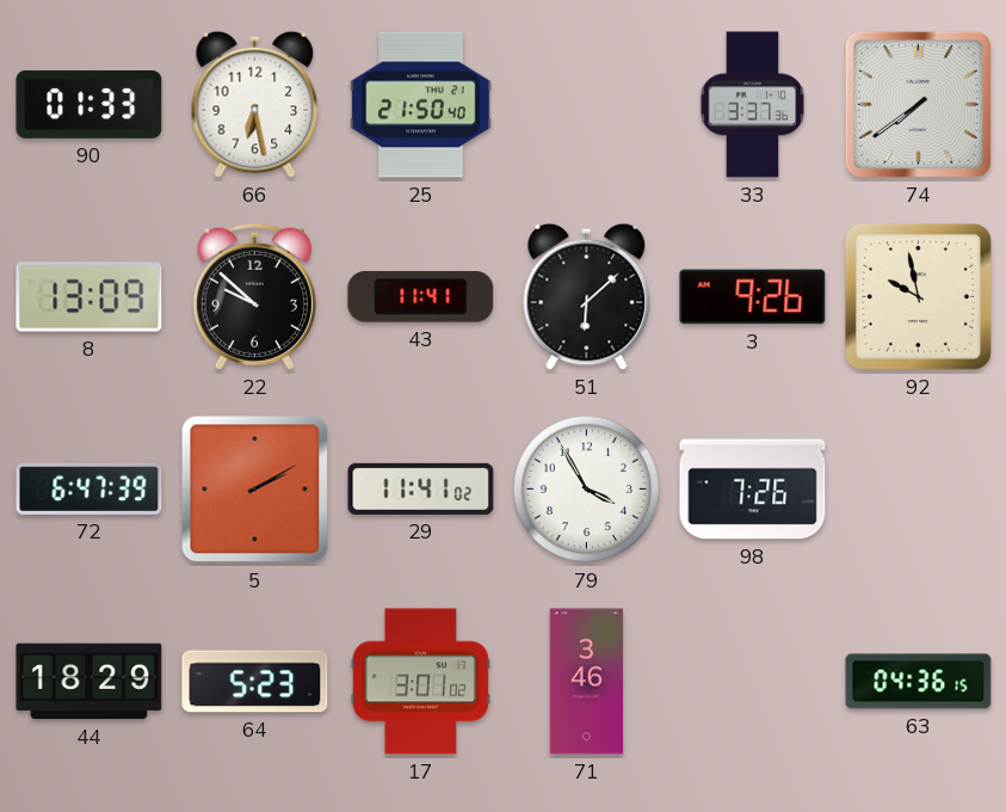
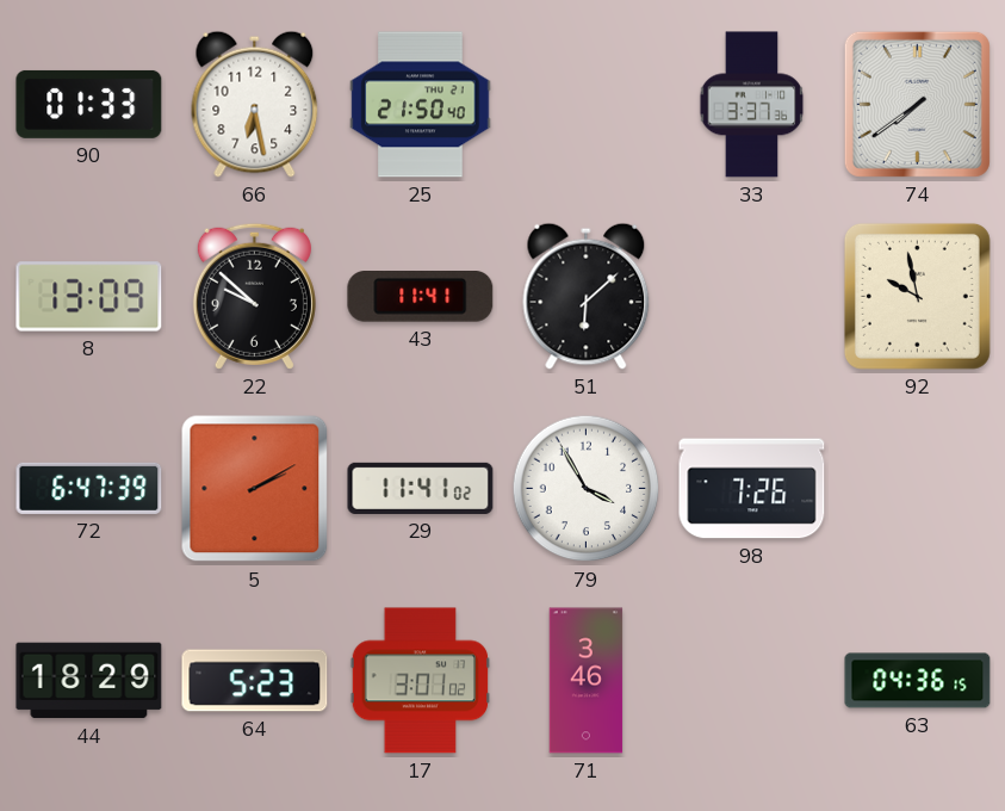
3: 9:26 -> none
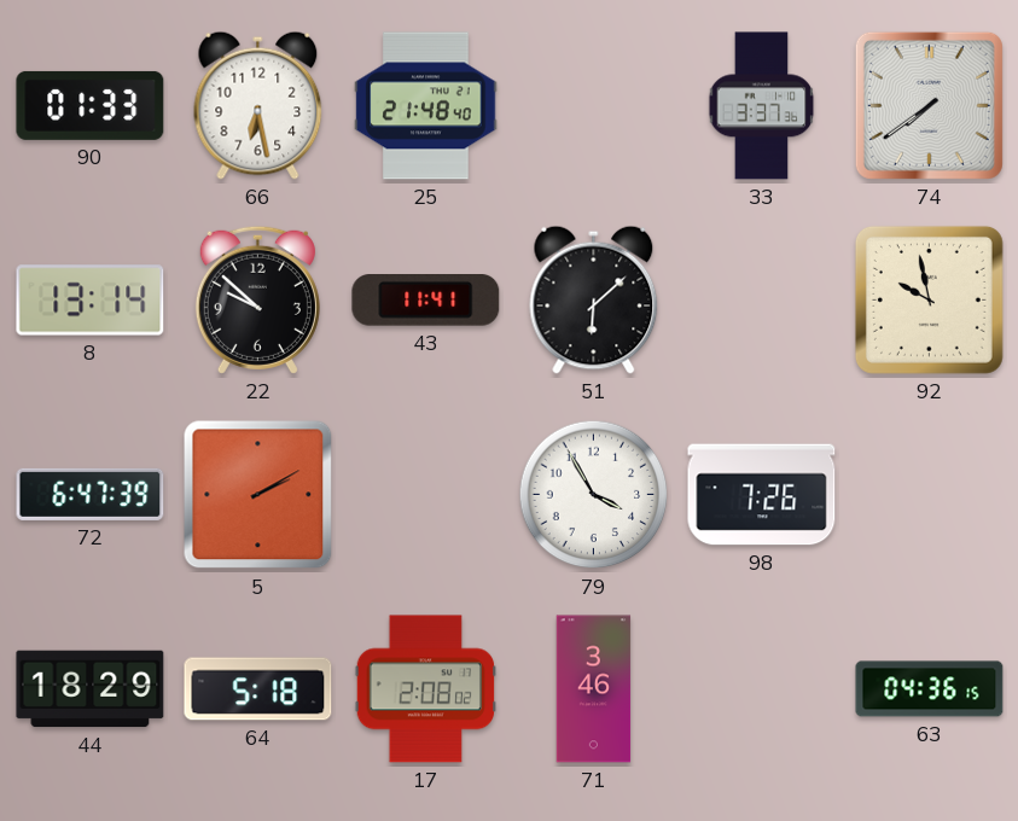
25: 21:50 -> 21:48
8: 13:09 -> 13:14
29: 11:41 -> none
64: 5:23 -> 5:18
17: 3:01 -> 2:08
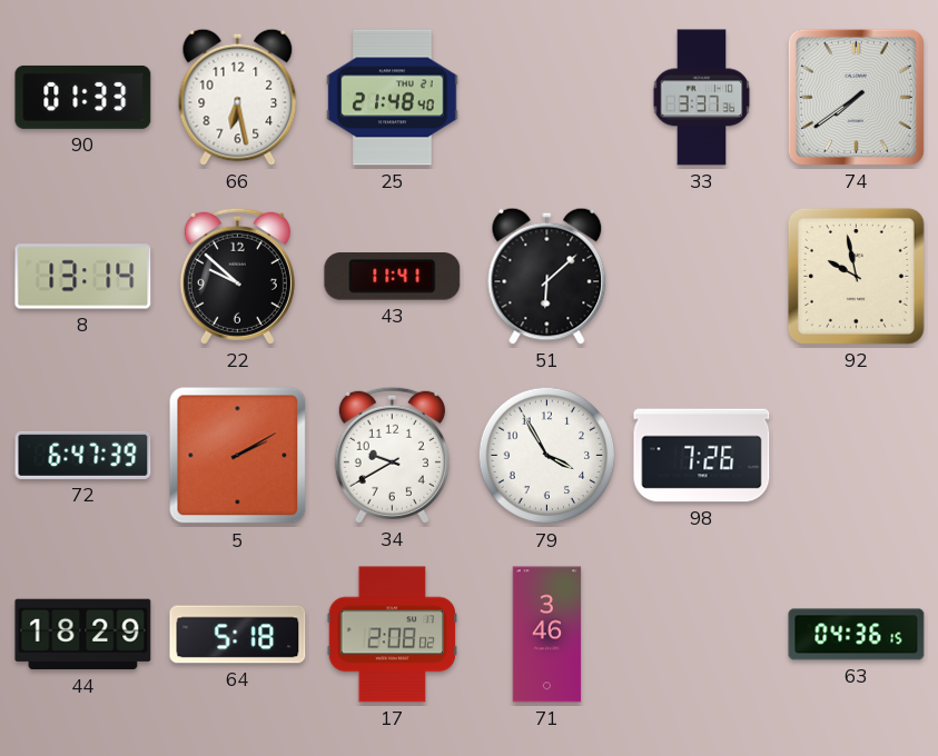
34: none -> 9:40
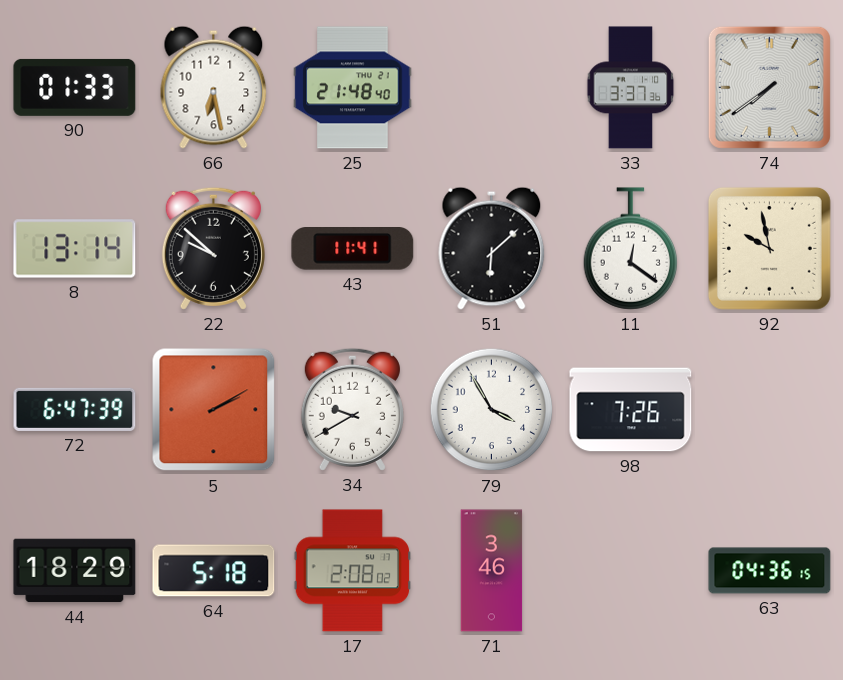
11: none -> 12:21
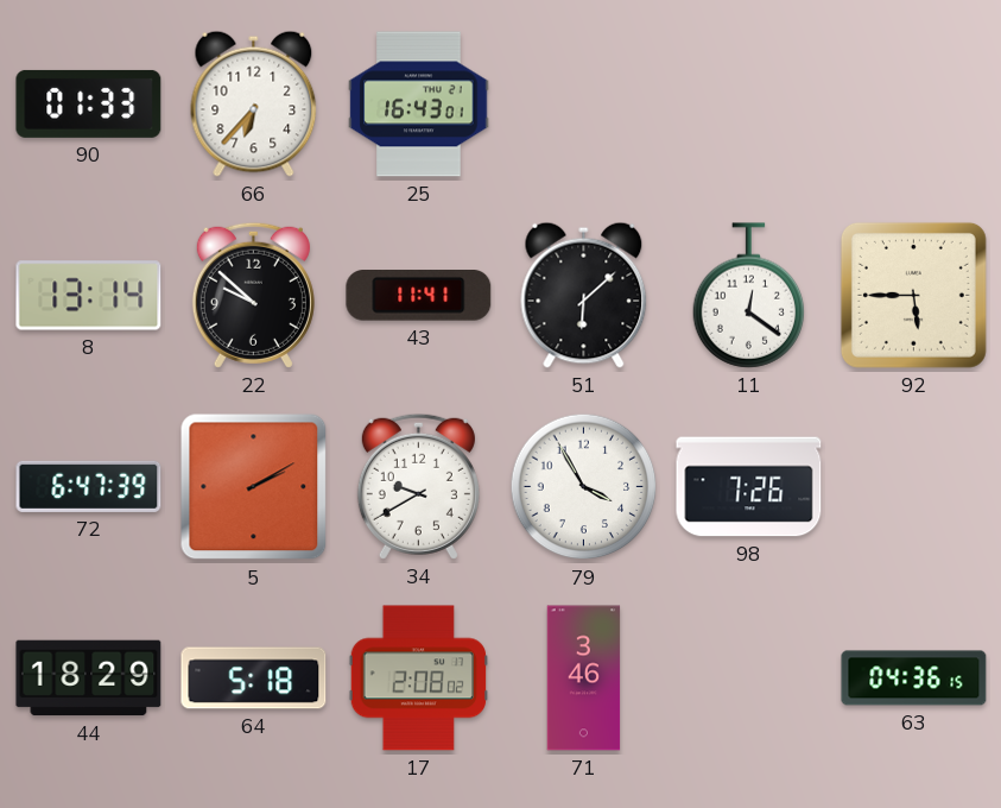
66: 6:28 -> 6:37
25: 21:48 -> 16:43
33: 3:37 -> none
74: 7:39 -> none
92: 9:58 -> 5:45
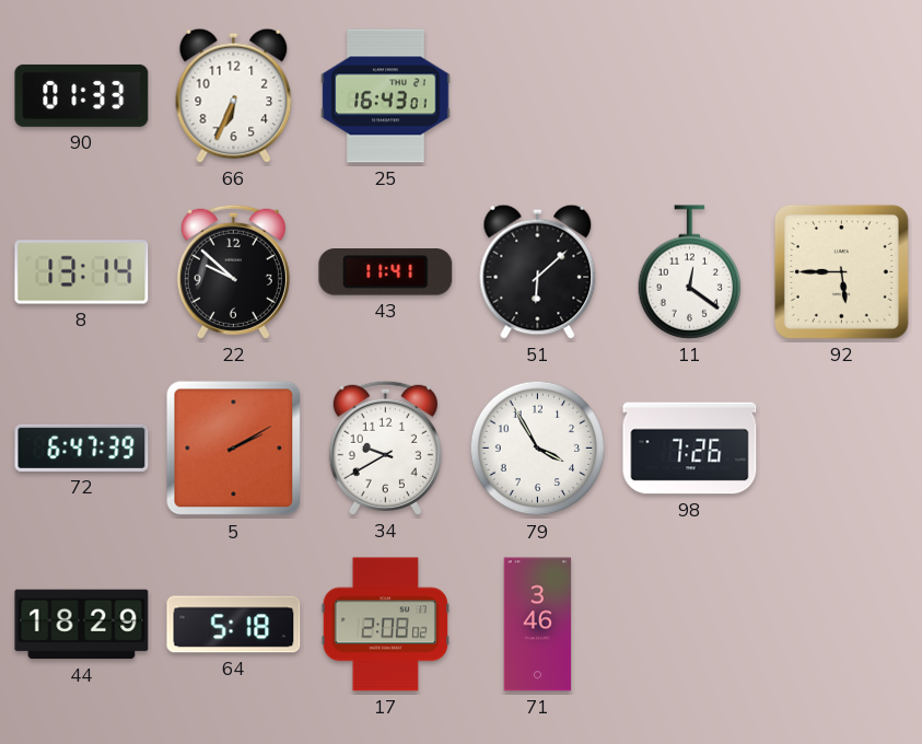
66: 6:37 -> 6:34
63: 04:36 -> none
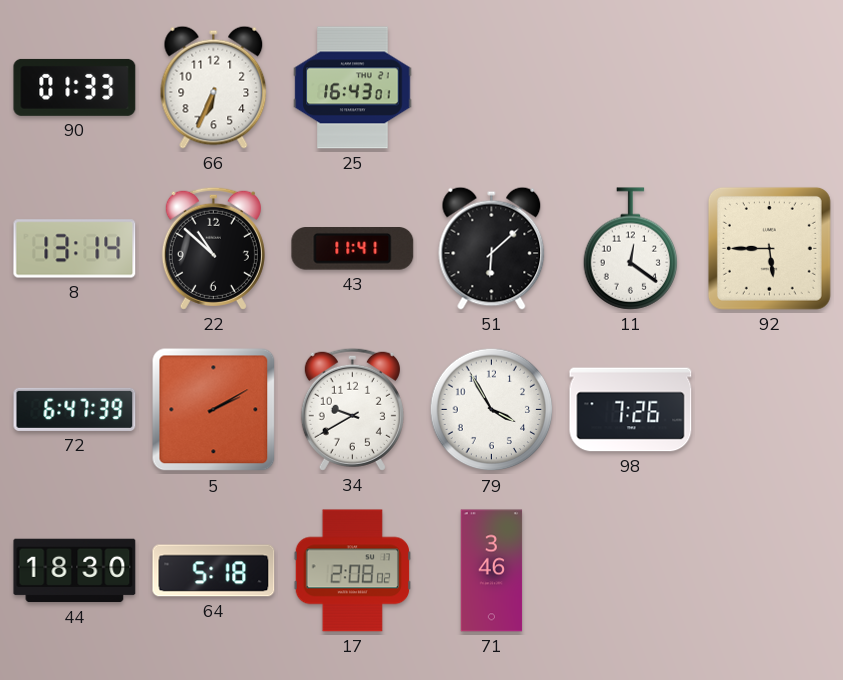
22: 9:52 -> 10:52
44: 18:29 -> 18:30
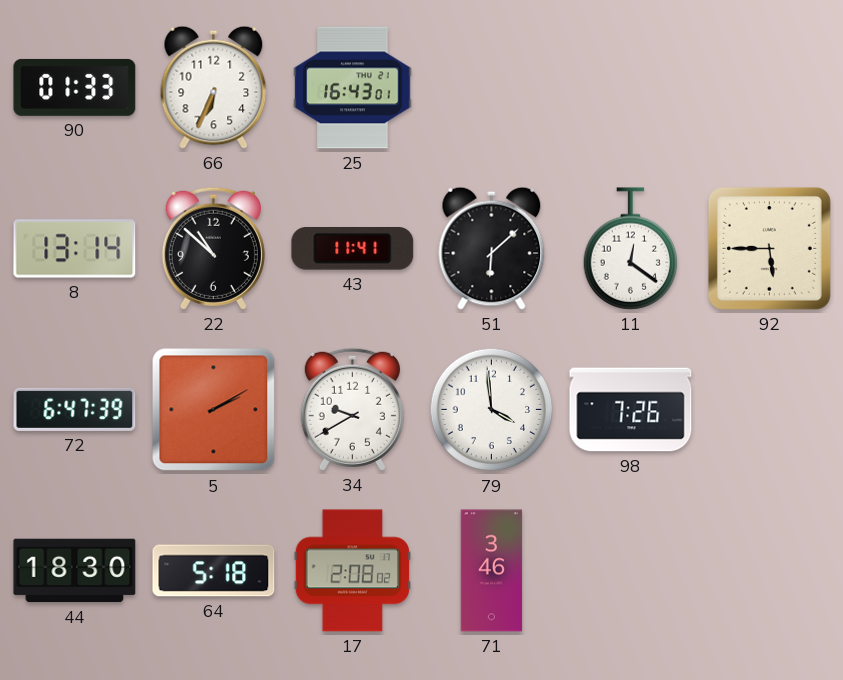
79: 3:55 -> 3:59
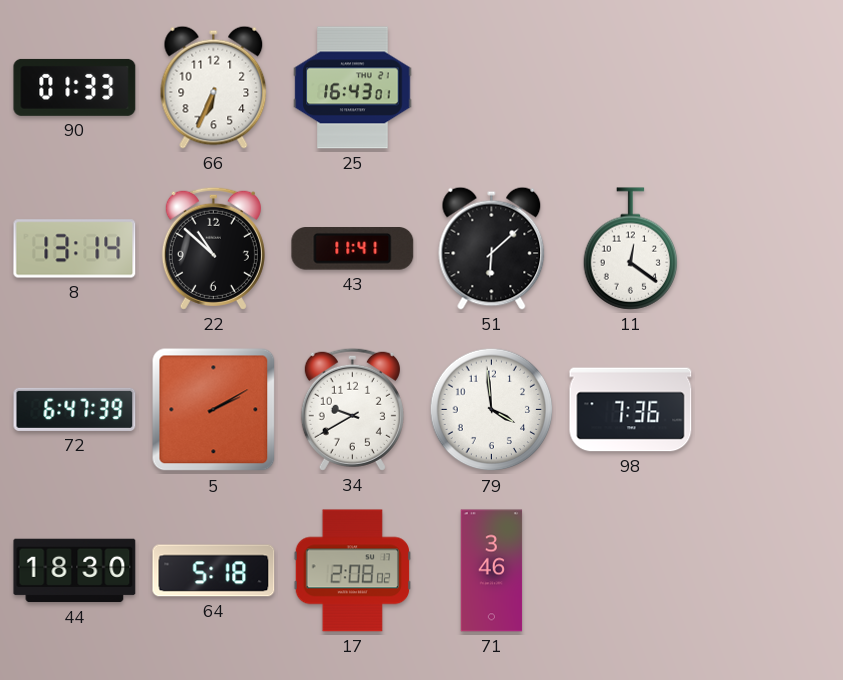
92: 5:45 -> none
98: 7:26 -> 7:36
